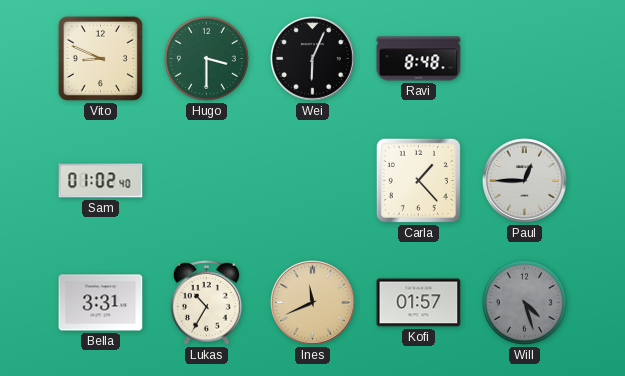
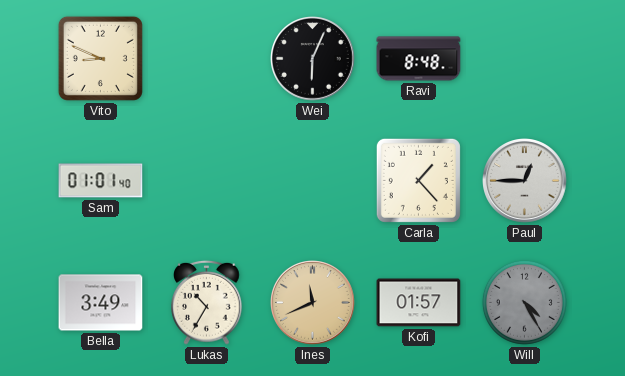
Hugo: 3:30 -> none
Sam: 01:02 -> 01:01
Bella: 3:31 -> 3:49
Will: 4:27 -> 4:25
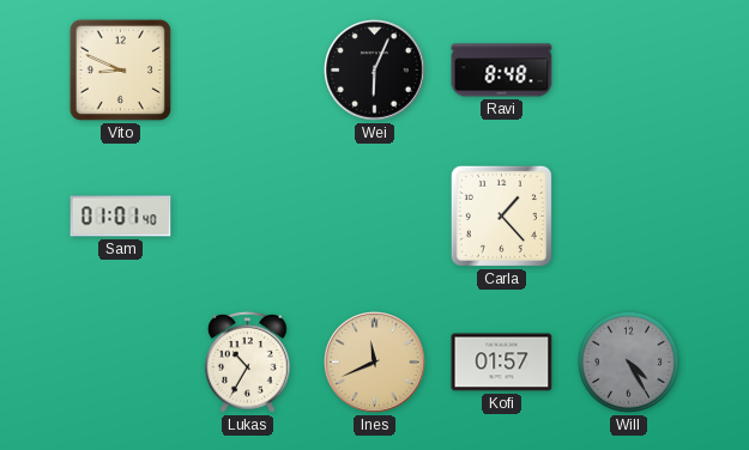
Paul: 12:45 -> none
Bella: 3:49 -> none
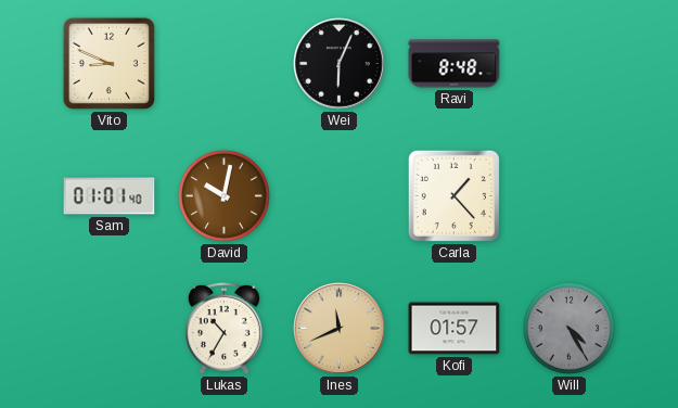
David: none -> 10:02
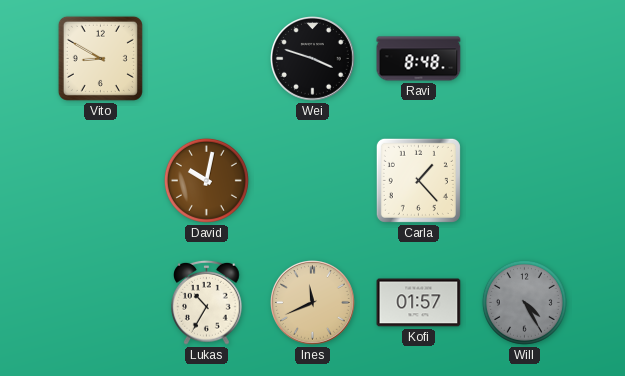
Vito: 8:49 -> 8:50
Wei: 6:04 -> 3:48
Sam: 01:01 -> none
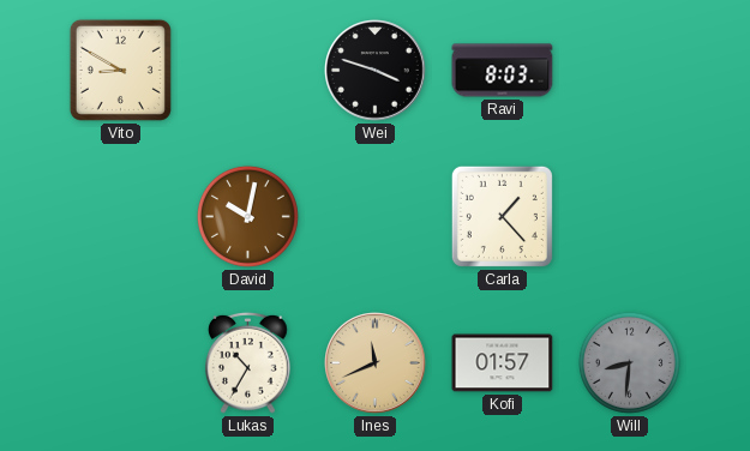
Ravi: 8:48 -> 8:03
Will: 4:25 -> 8:31
